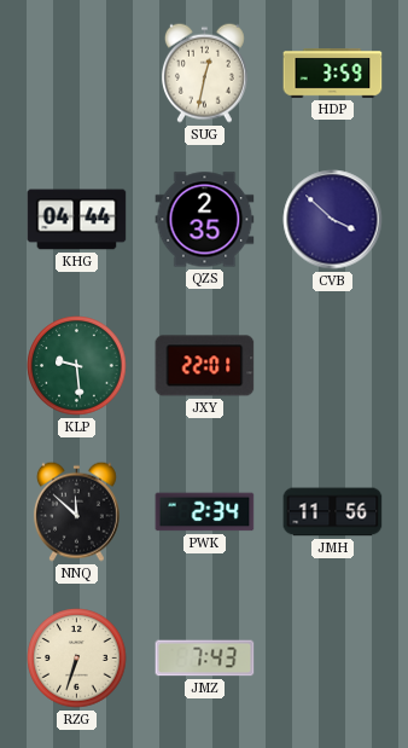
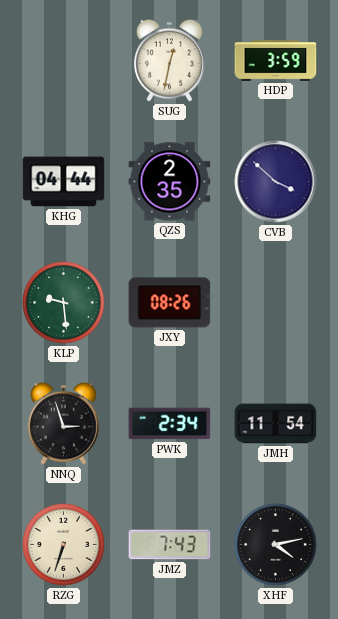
JXY: 22:01 -> 08:26
NNQ: 11:52 -> 2:57
JMH: 11:56 -> 11:54
XHF: none -> 4:13
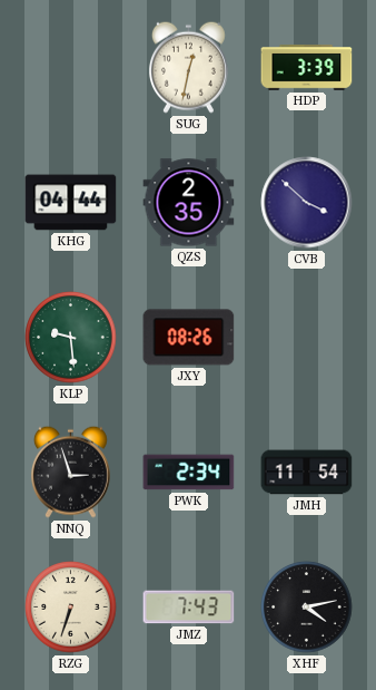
HDP: 3:59 -> 3:39
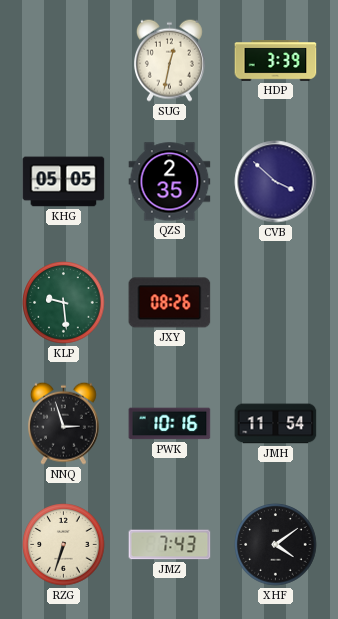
KHG: 04:44 -> 05:05
PWK: 2:34 -> 10:16
XHF: 4:13 -> 4:09
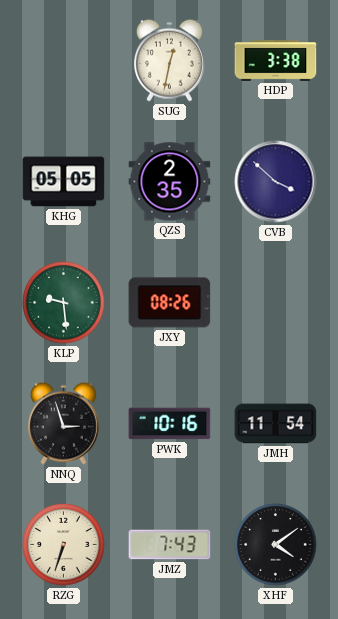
HDP: 3:39 -> 3:38
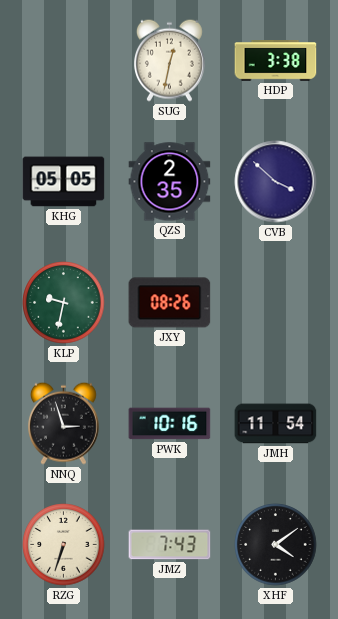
KLP: 9:29 -> 9:32
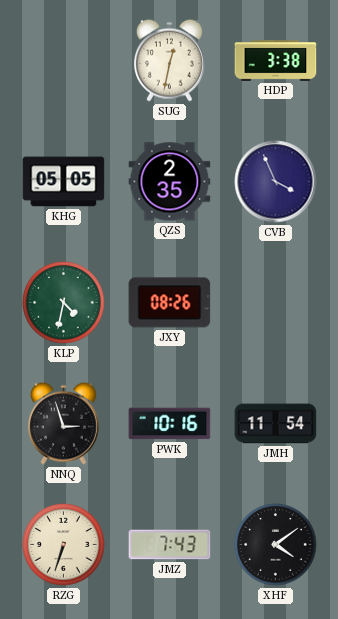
CVB: 3:52 -> 3:56
KLP: 9:32 -> 4:32
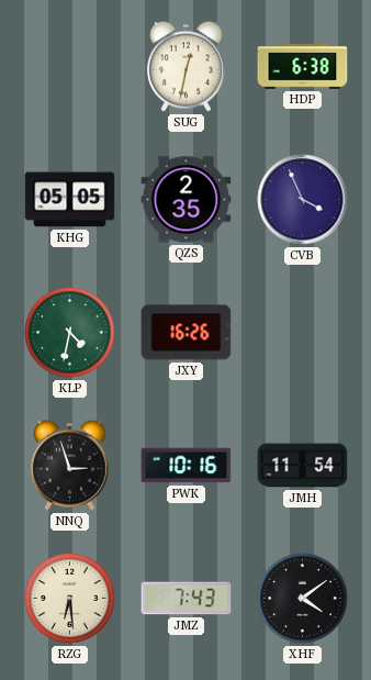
HDP: 3:38 -> 6:38
JXY: 08:26 -> 16:26
RZG: 6:33 -> 6:29
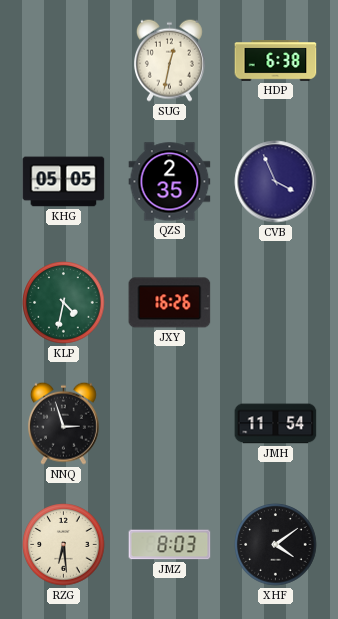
PWK: 10:16 -> none
JMZ: 7:43 -> 8:03
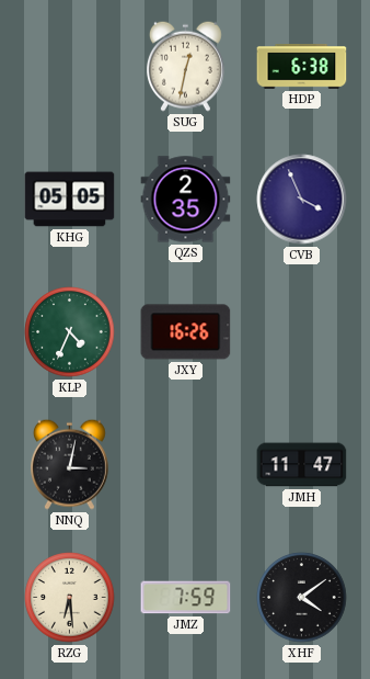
KLP: 4:32 -> 4:34
NNQ: 2:57 -> 3:02
JMH: 11:54 -> 11:47
JMZ: 8:03 -> 7:59
